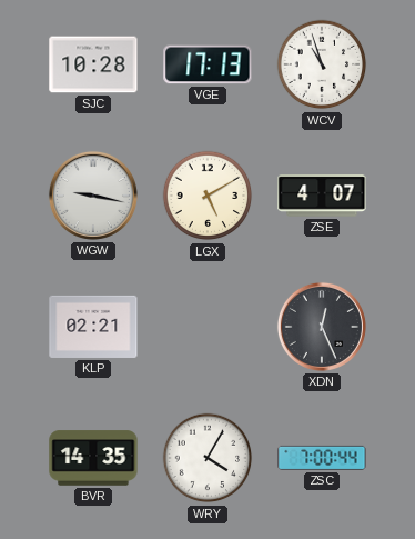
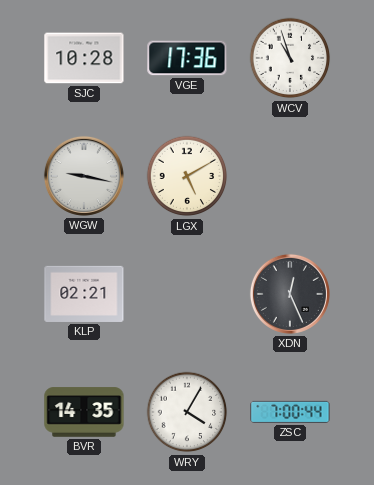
VGE: 17:13 -> 17:36
ZSE: 4:07 -> none
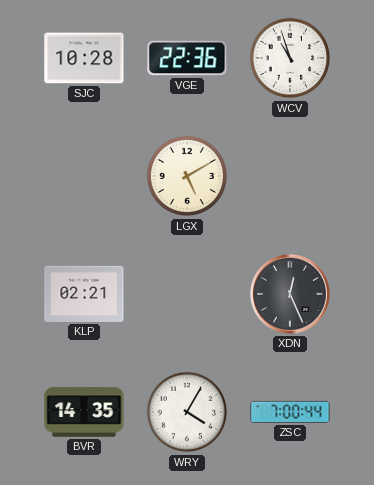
VGE: 17:36 -> 22:36
WGW: 9:17 -> none
